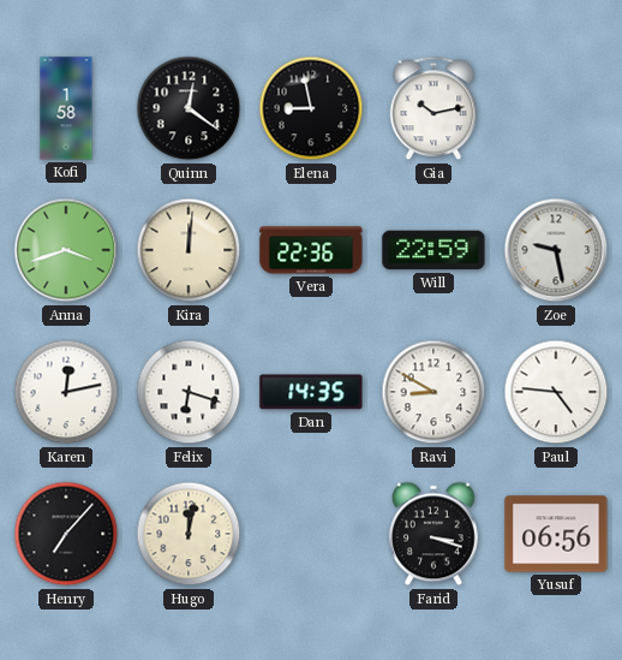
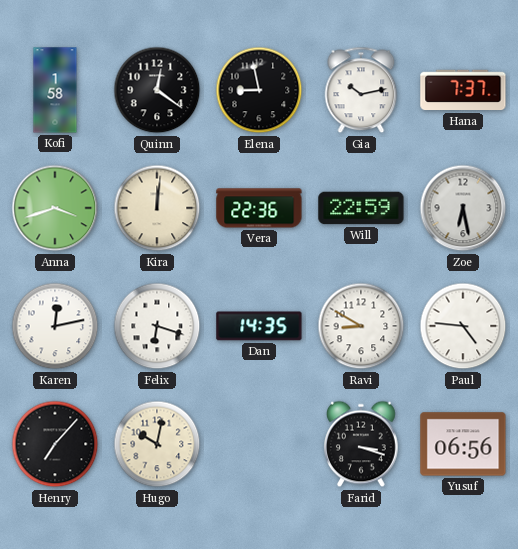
Hana: none -> 7:37
Zoe: 9:28 -> 6:28
Hugo: 12:02 -> 10:02
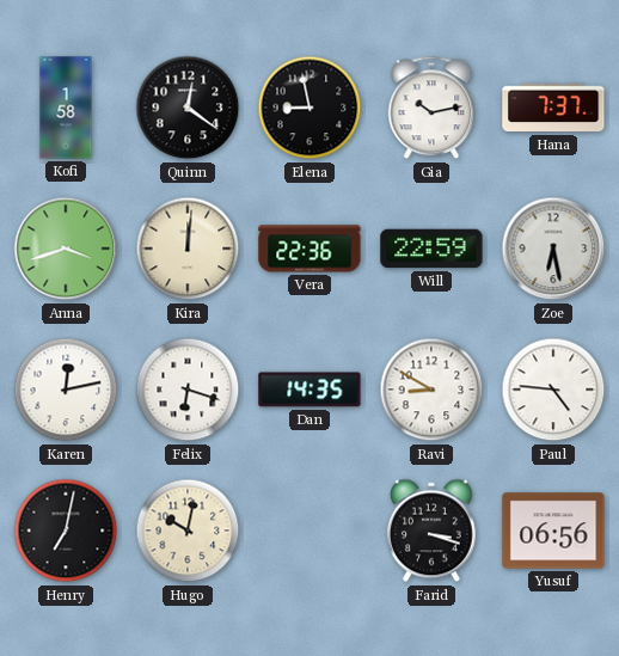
Henry: 7:07 -> 7:02
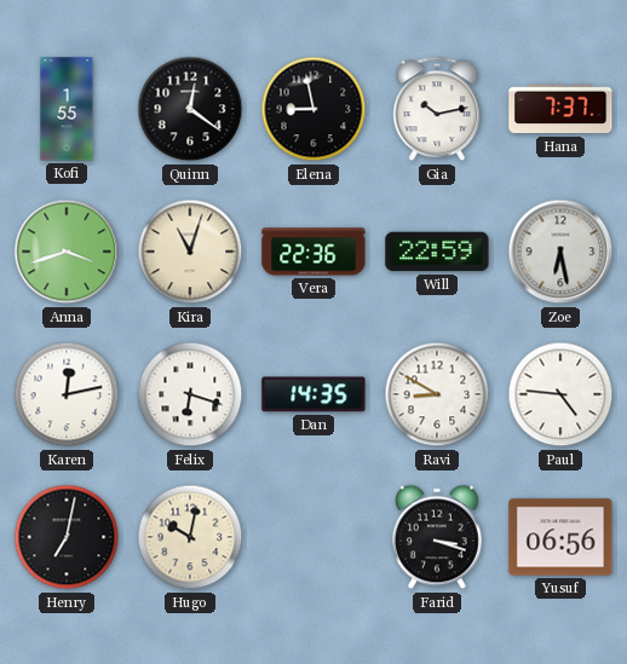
Kofi: 1:58 -> 1:55
Kira: 12:01 -> 11:03
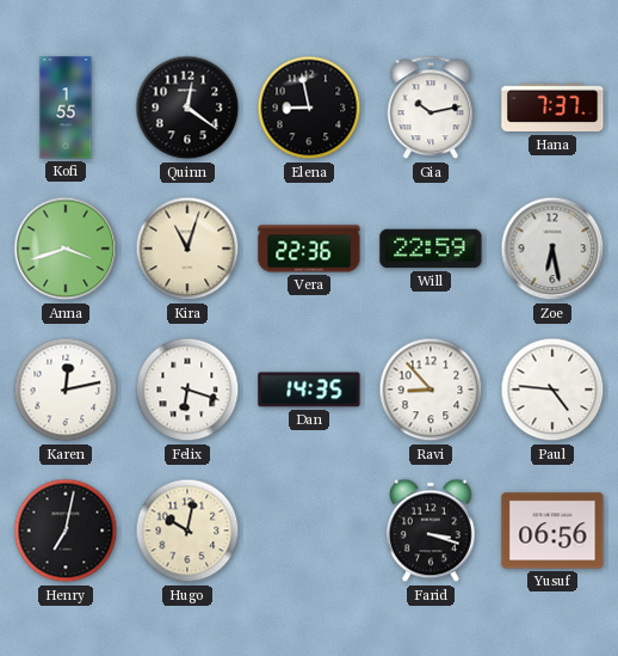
Ravi: 8:50 -> 8:53
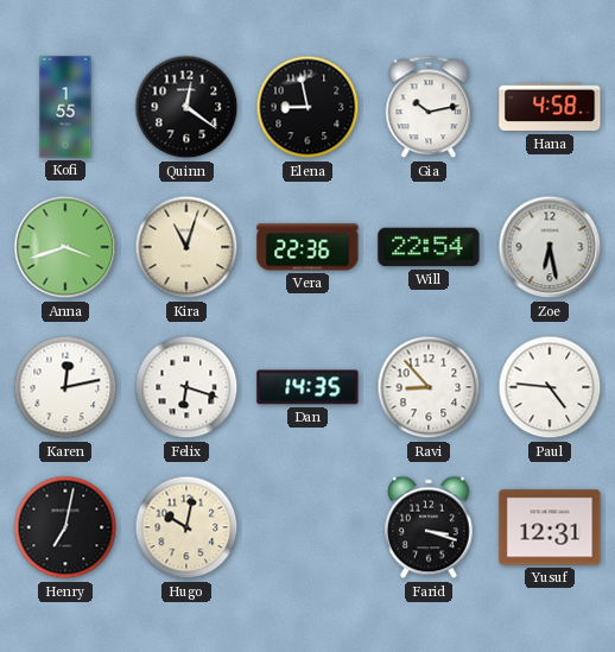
Hana: 7:37 -> 4:58
Will: 22:59 -> 22:54
Yusuf: 06:56 -> 12:31
